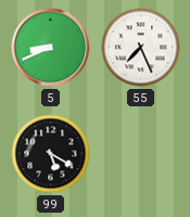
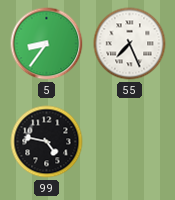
5: 8:41 -> 8:36
99: 5:20 -> 4:47
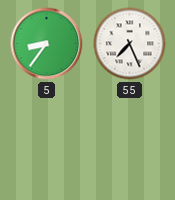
99: 4:47 -> none
